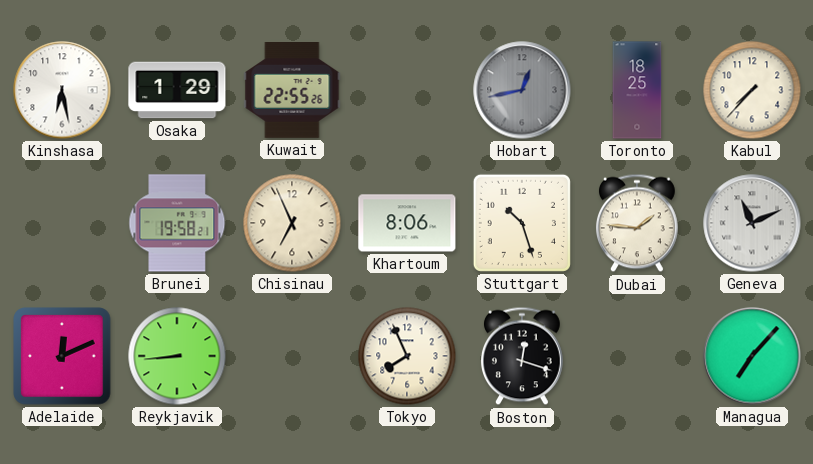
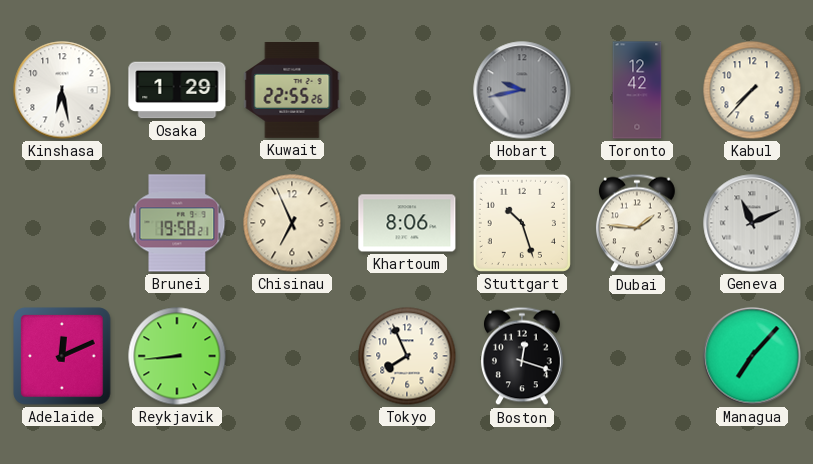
Hobart: 12:43 -> 9:43
Toronto: 18:25 -> 12:42
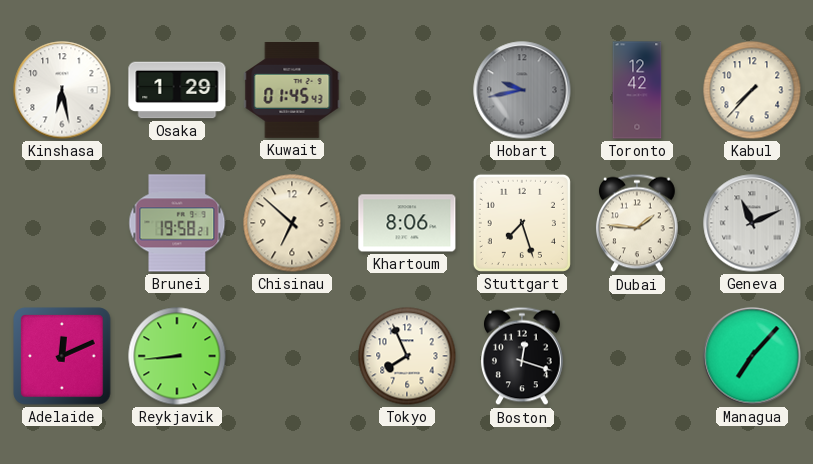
Kuwait: 22:55 -> 01:45
Chisinau: 6:56 -> 6:52
Stuttgart: 10:27 -> 7:27
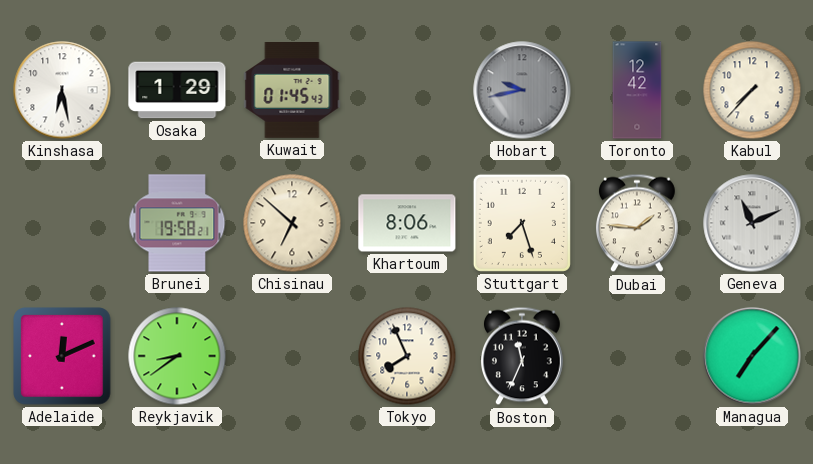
Reykjavik: 8:44 -> 8:39
Boston: 12:18 -> 11:34
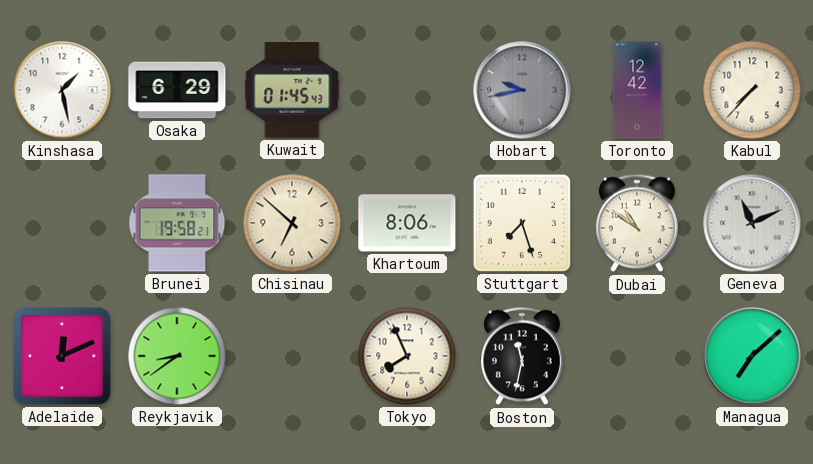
Kinshasa: 6:28 -> 1:28
Osaka: 1:29 -> 6:29
Dubai: 1:46 -> 10:51
Boston: 11:34 -> 11:32
Managua: 7:07 -> 7:08
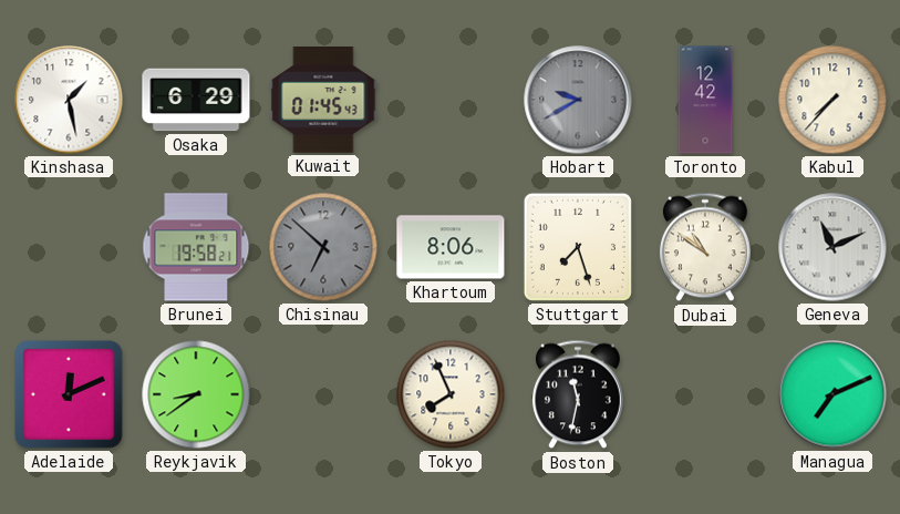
Hobart: 9:43 -> 9:40
Chisinau dial: cream -> grey
Managua: 7:08 -> 7:11
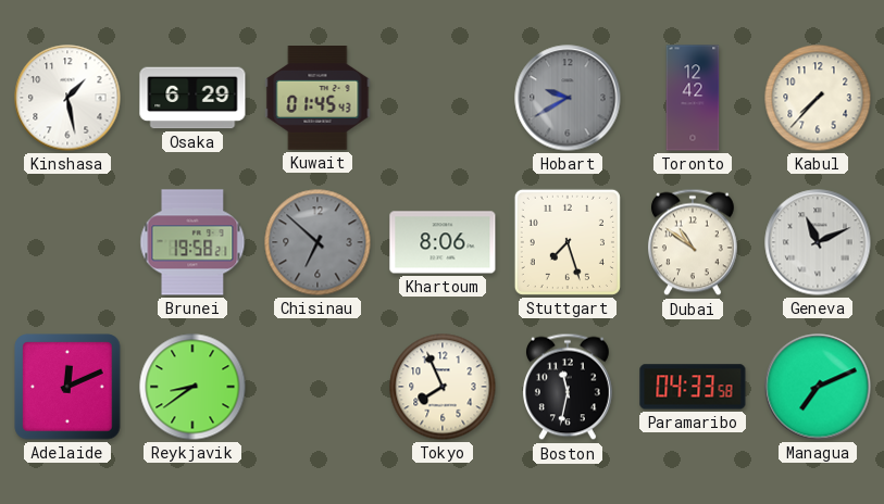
Paramaribo: none -> 04:33
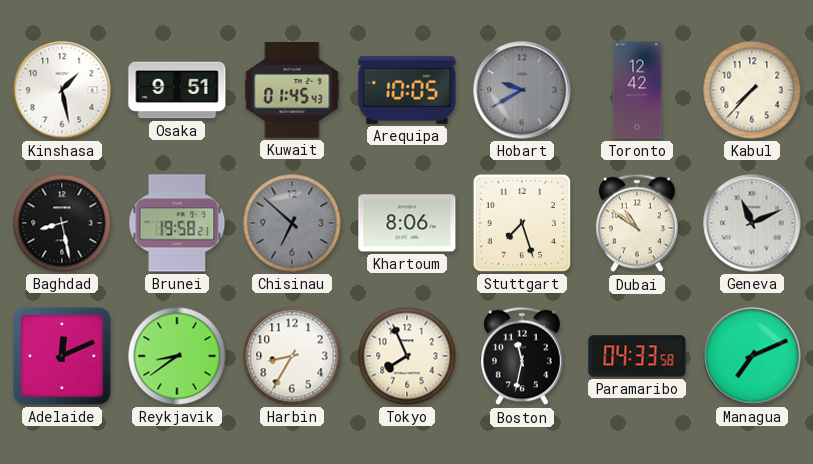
Osaka: 6:29 -> 9:51
Arequipa: none -> 10:05
Baghdad: none -> 8:28
Harbin: none -> 8:35
